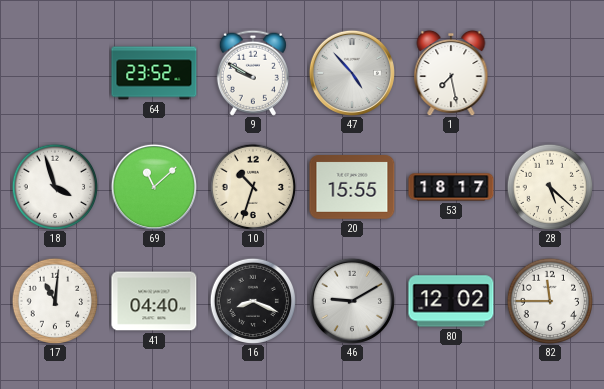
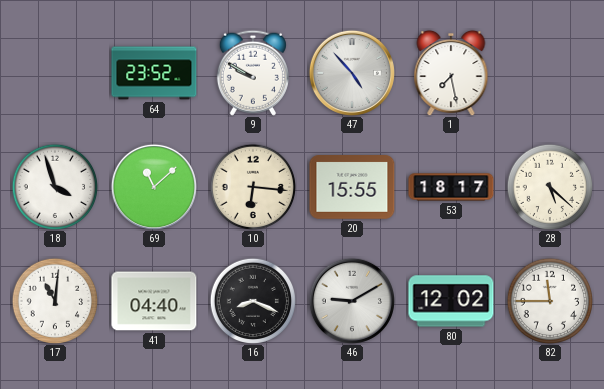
10: 10:33 -> 6:16
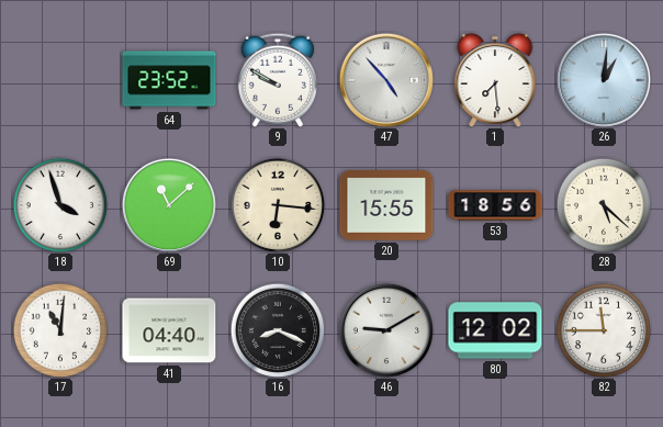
1: 7:28 -> 7:29
26: none -> 1:01
53: 18:17 -> 18:56
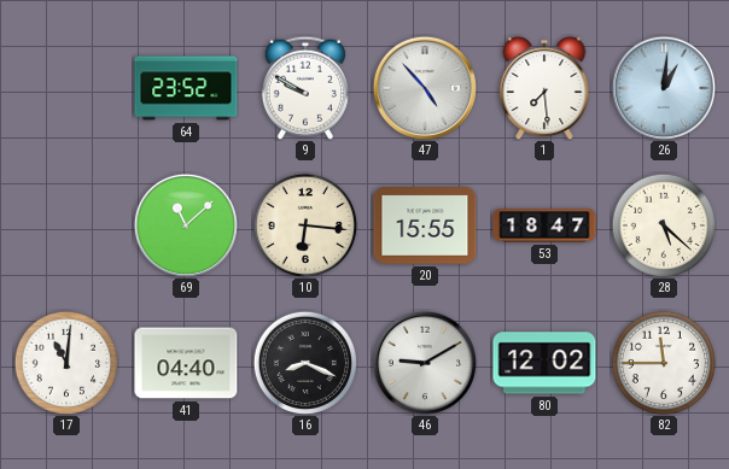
18: 3:57 -> none
53: 18:56 -> 18:47
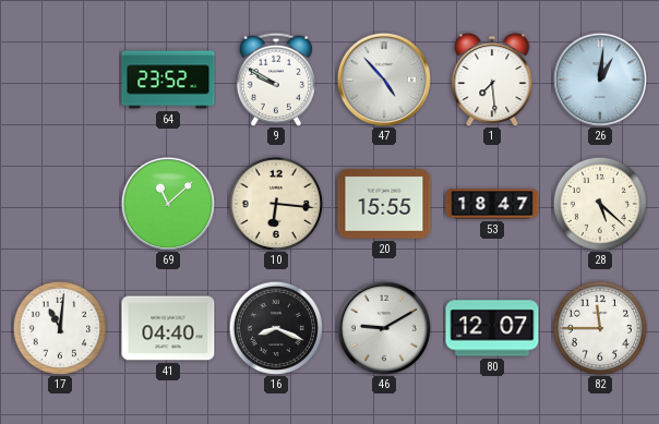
80: 12:02 -> 12:07
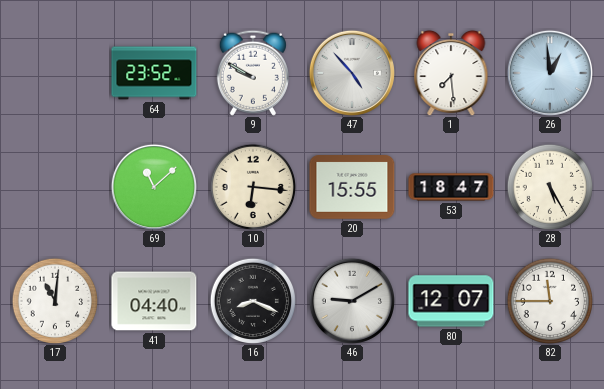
26: 1:01 -> 12:59
28: 5:22 -> 5:25
